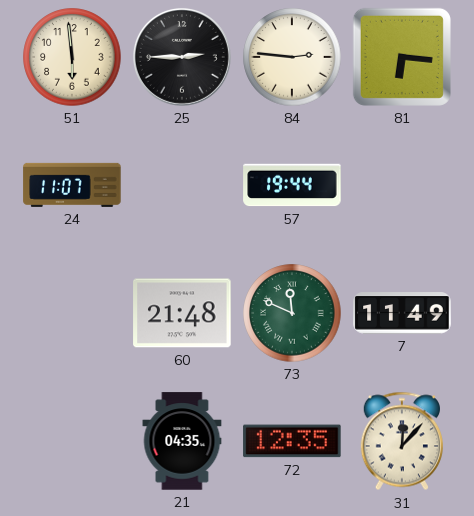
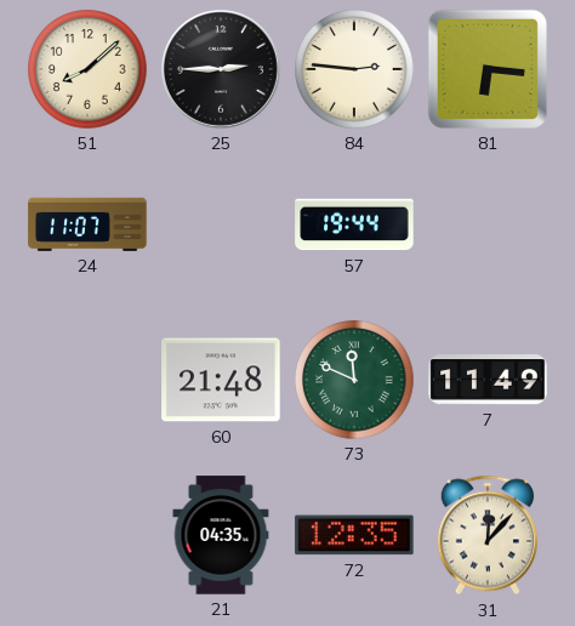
51: 5:59 -> 8:08
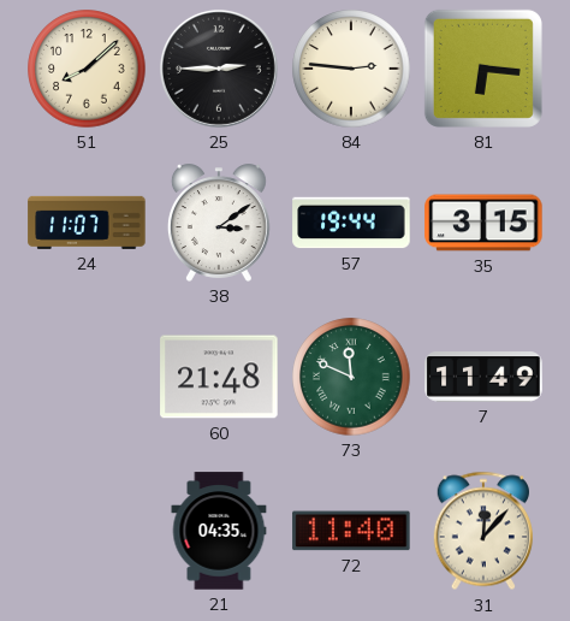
38: none -> 3:09
35: none -> 3:15
72: 12:35 -> 11:40
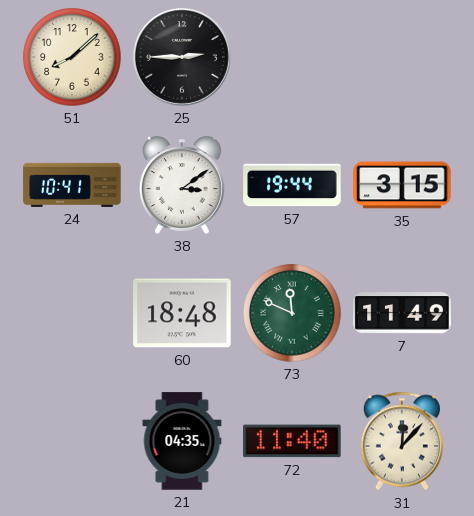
84: 2:46 -> none
81: 6:16 -> none
24: 11:07 -> 10:41
60: 21:48 -> 18:48
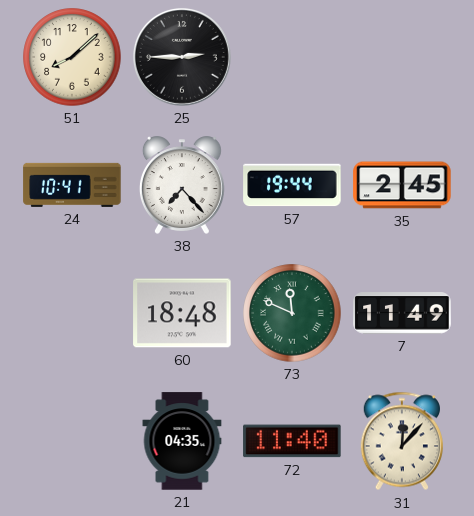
38: 3:09 -> 7:23
35: 3:15 -> 2:45
